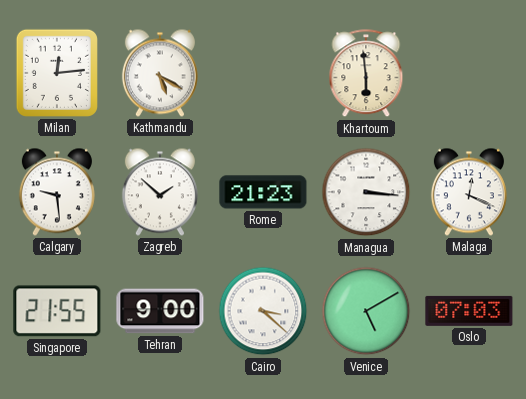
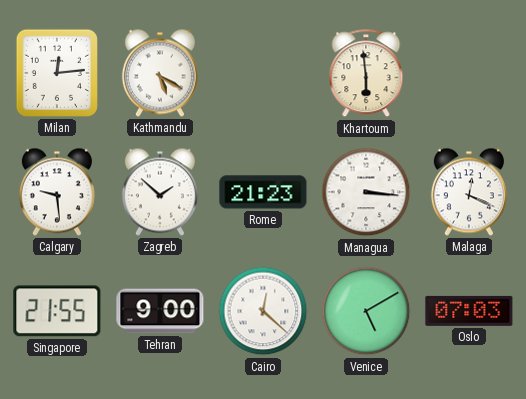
Cairo: 3:22 -> 12:22
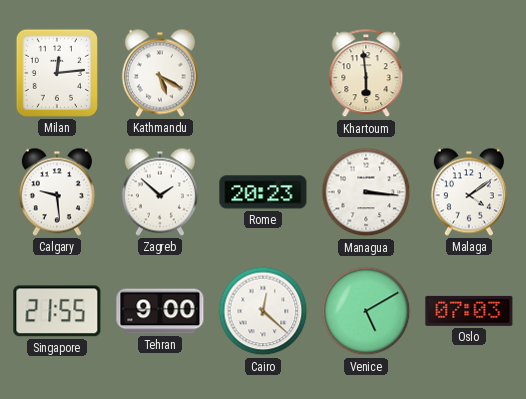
Rome: 21:23 -> 20:23
Malaga: 12:19 -> 4:09
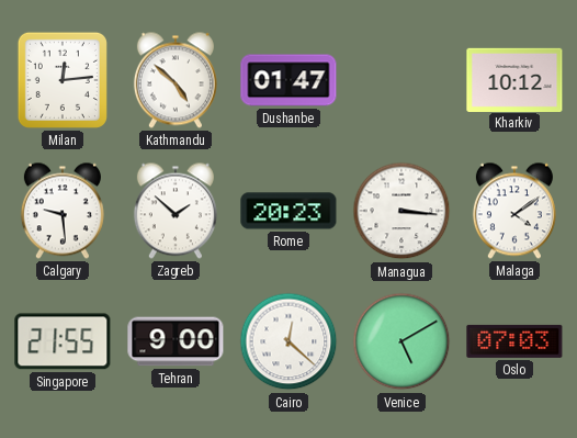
Kathmandu: 5:20 -> 4:52
Dushanbe: none -> 01:47
Khartoum: 5:59 -> none
Kharkiv: none -> 10:12
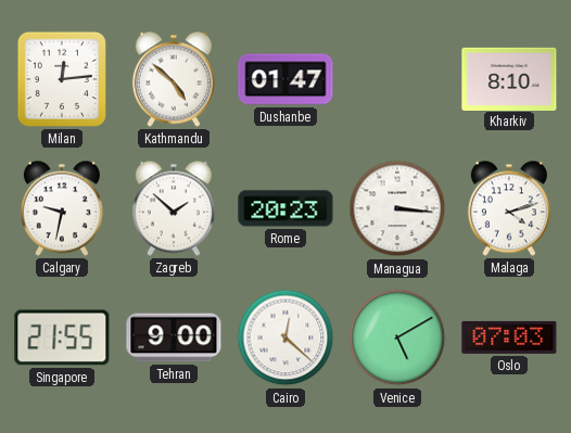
Kharkiv: 10:12 -> 8:10
Calgary: 9:29 -> 9:32
Malaga: 4:09 -> 4:12
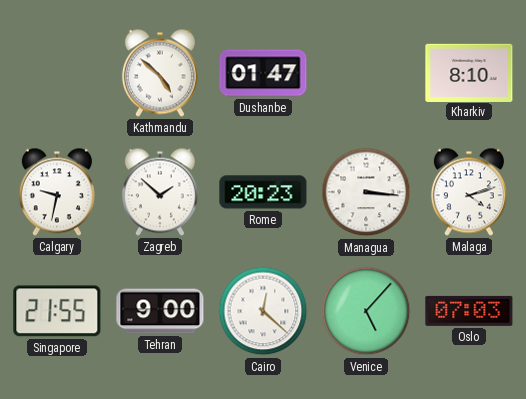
Milan: 12:14 -> none
Venice: 5:10 -> 5:07
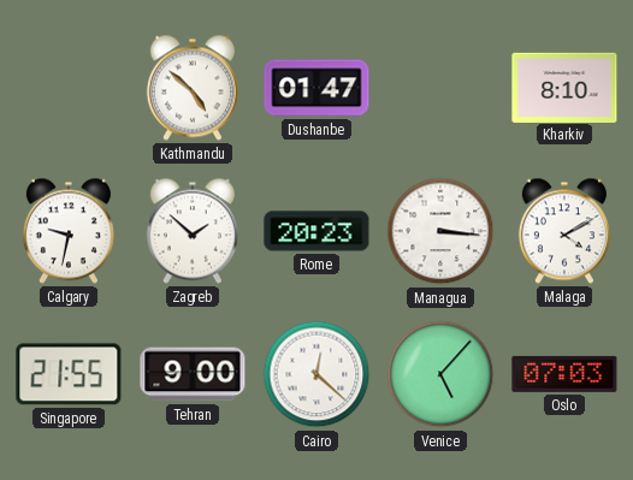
Malaga: 4:12 -> 4:10
